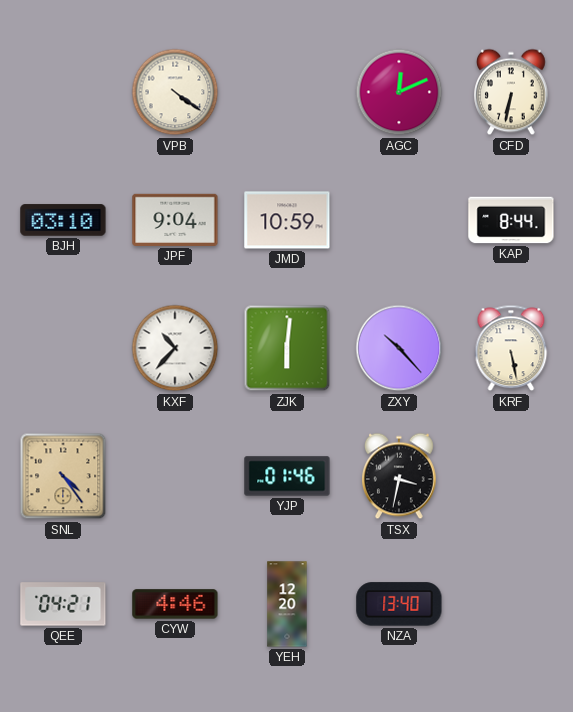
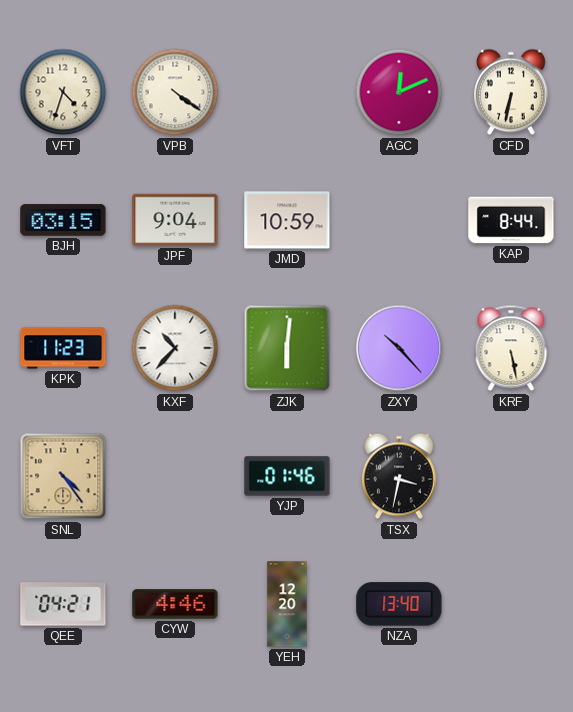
VFT: none -> 4:33
BJH: 03:10 -> 03:15
KPK: none -> 11:23
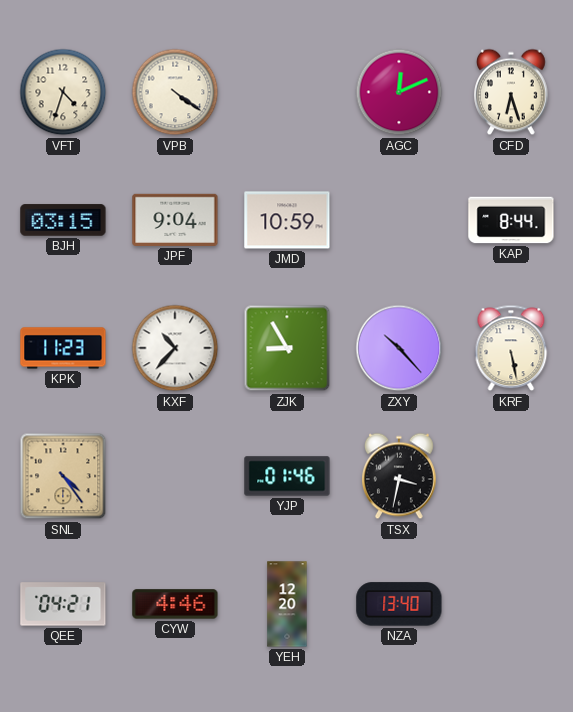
CFD: 6:32 -> 6:27
ZJK: 6:01 -> 8:55
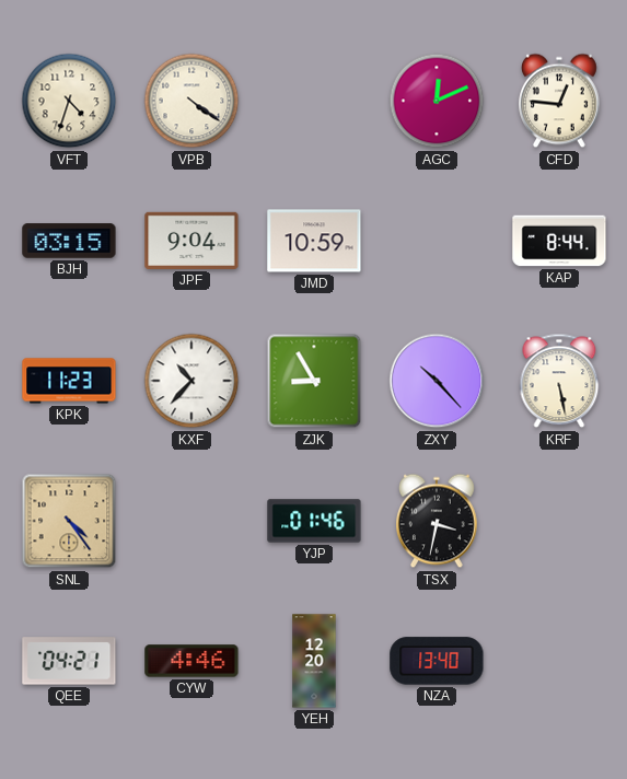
CFD: 6:27 -> 12:46
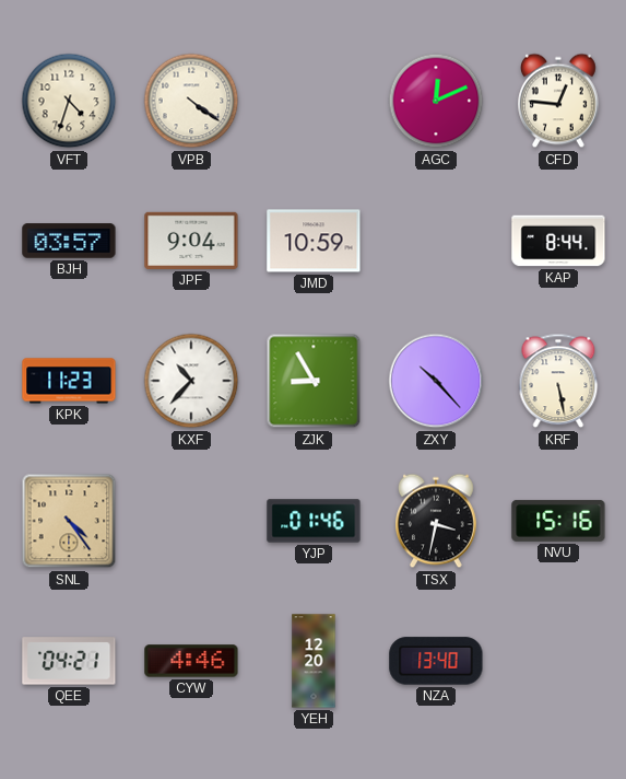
BJH: 03:15 -> 03:57
NVU: none -> 15:16
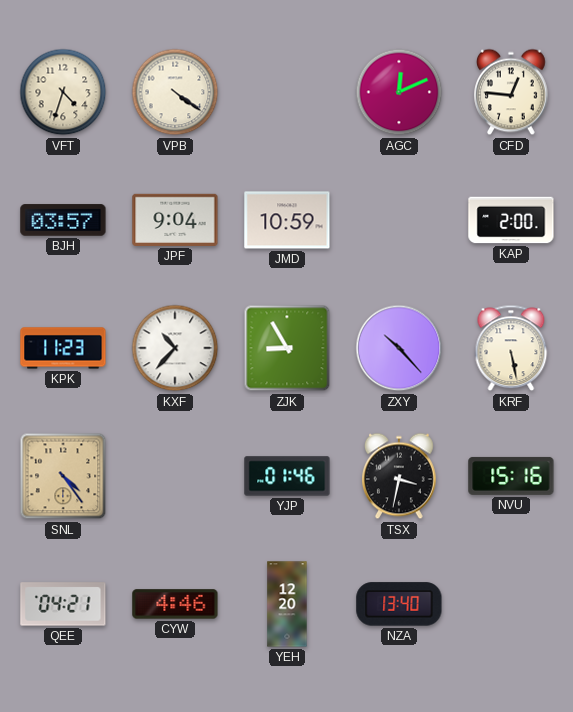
KAP: 8:44 -> 2:00
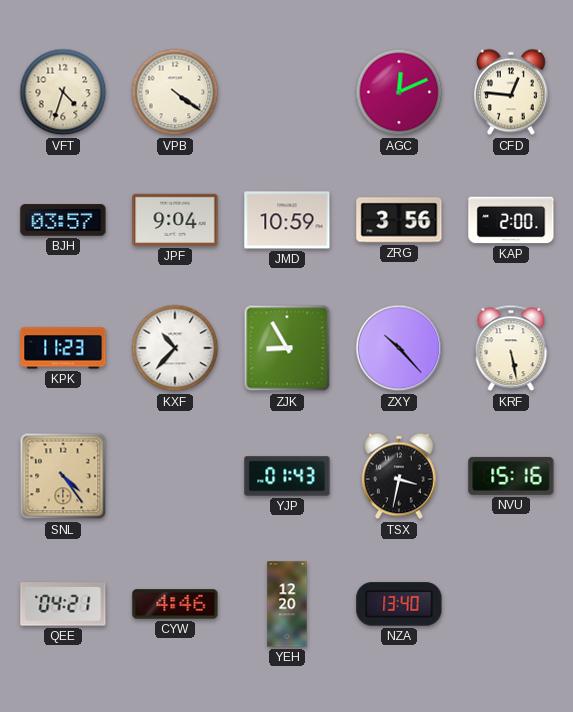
ZRG: none -> 3:56
YJP: 01:46 -> 01:43
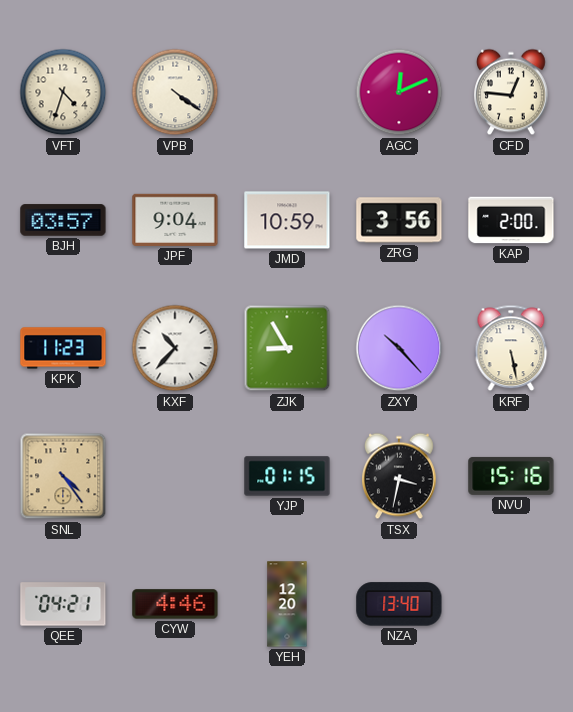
YJP: 01:43 -> 01:15
